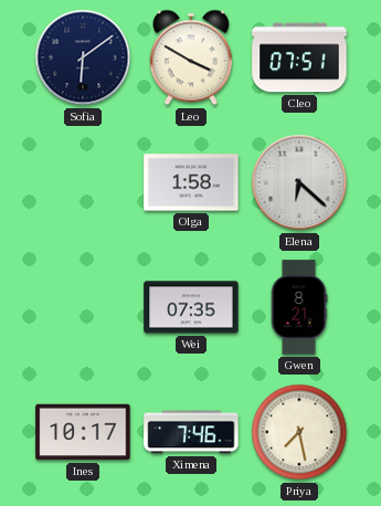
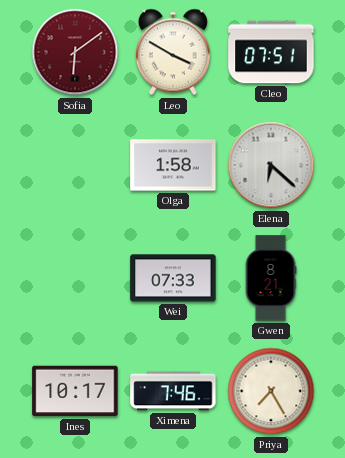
Sofia dial: navy -> burgundy
Wei: 07:35 -> 07:33
Priya: 7:28 -> 7:25
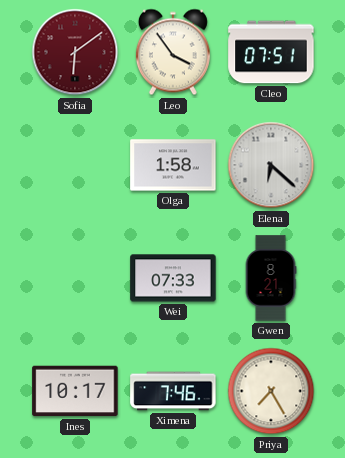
Leo: 3:50 -> 3:54
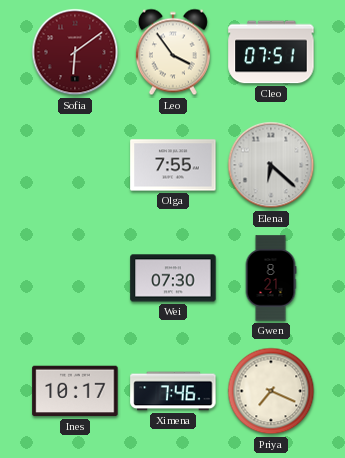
Olga: 1:58 -> 7:55
Wei: 07:33 -> 07:30
Priya: 7:25 -> 7:19
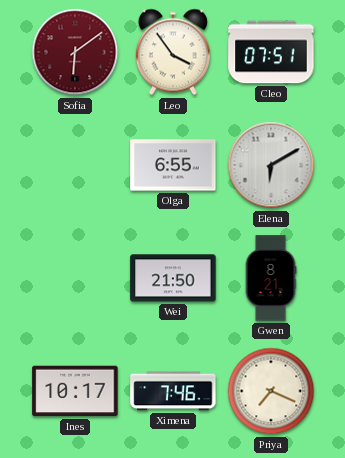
Olga: 7:55 -> 6:55
Elena: 6:22 -> 6:10
Wei: 07:30 -> 21:50
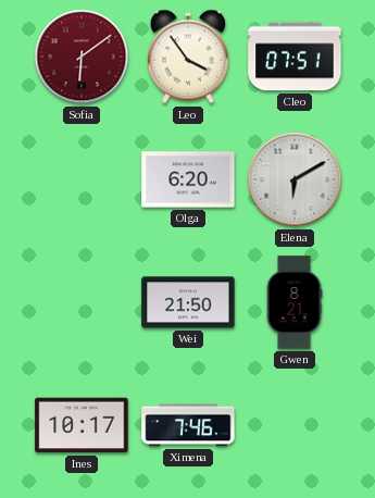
Olga: 6:55 -> 6:20
Priya: 7:19 -> none
